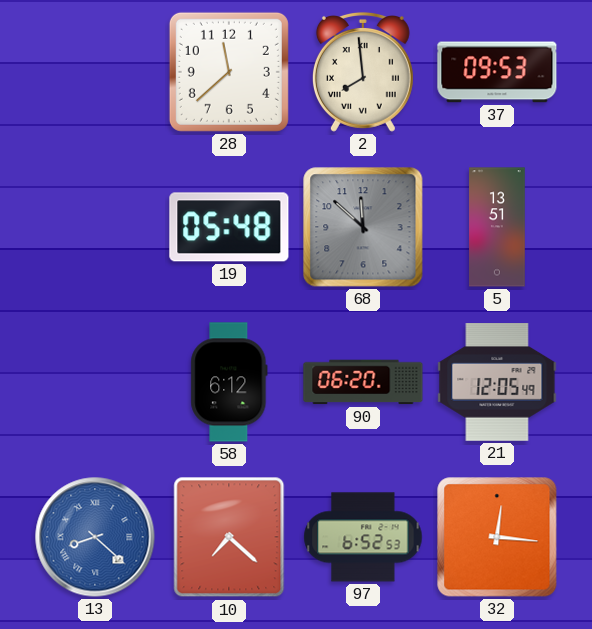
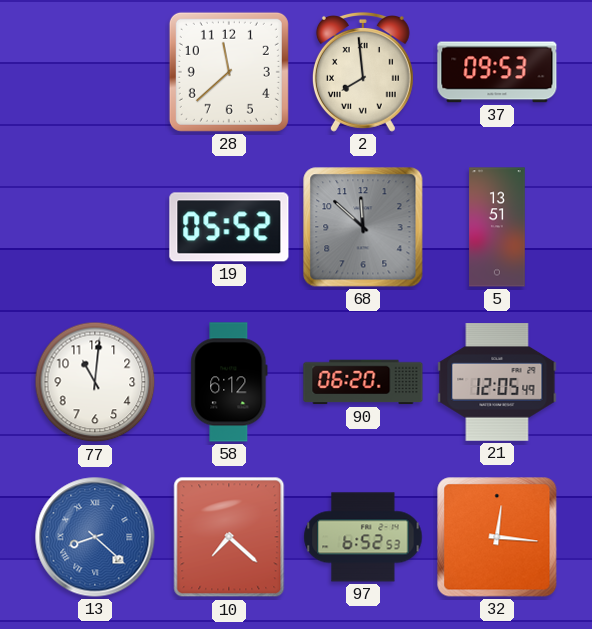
19: 05:48 -> 05:52
77: none -> 11:01
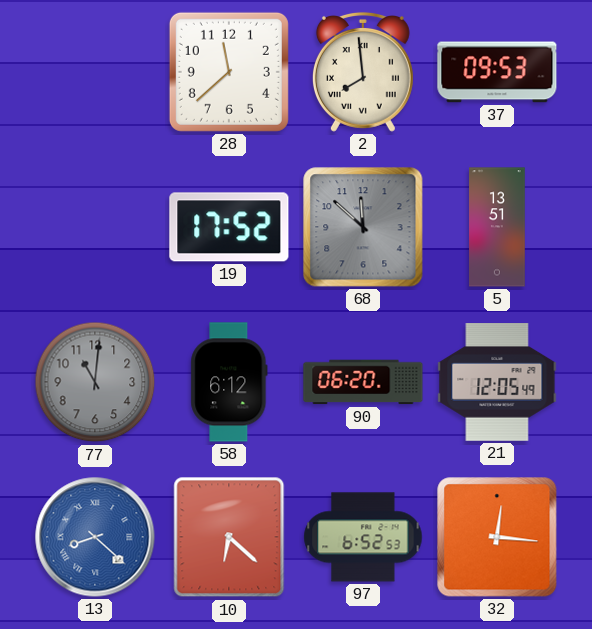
19: 05:52 -> 17:52
77 dial: white -> grey
10: 7:22 -> 6:22
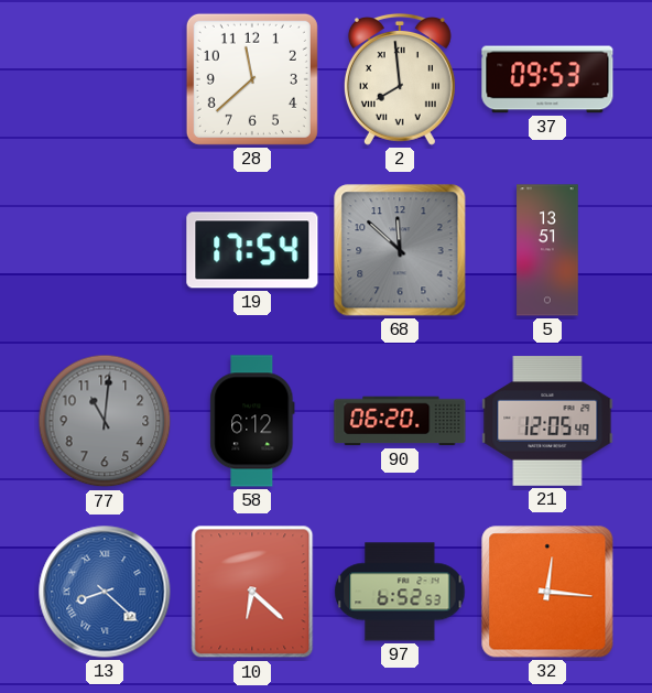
19: 17:52 -> 17:54
